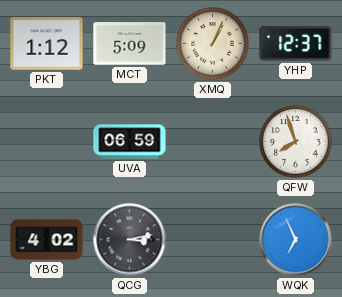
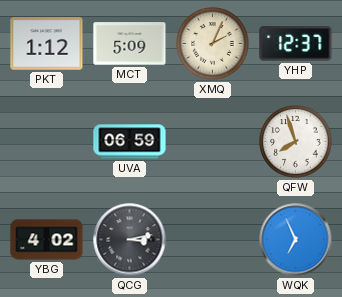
XMQ: 1:04 -> 2:04
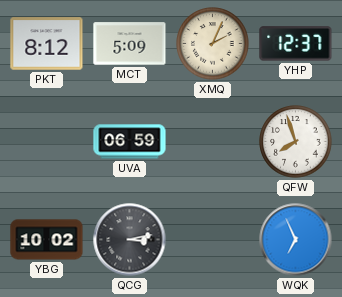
PKT: 1:12 -> 8:12
YBG: 4:02 -> 10:02
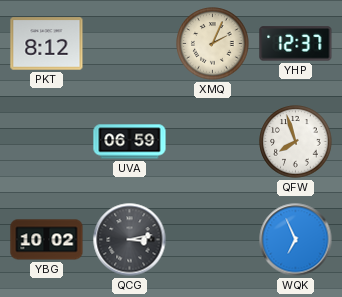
MCT: 5:09 -> none
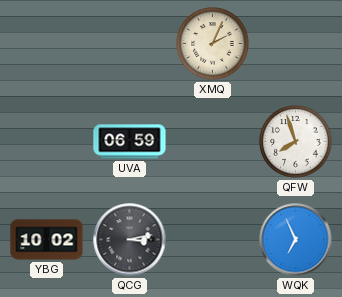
PKT: 8:12 -> none
YHP: 12:37 -> none
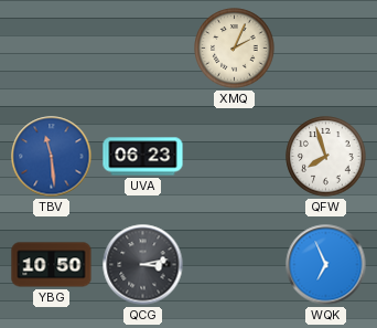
TBV: none -> 11:29
UVA: 06:59 -> 06:23
YBG: 10:02 -> 10:50
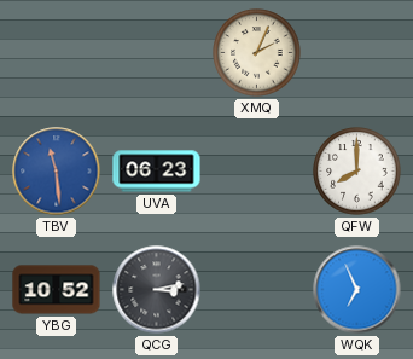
QFW: 7:57 -> 8:00
YBG: 10:50 -> 10:52
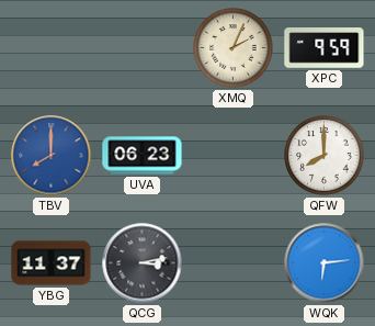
XPC: none -> 9:59
TBV: 11:29 -> 8:00
YBG: 10:52 -> 11:37
WQK: 6:56 -> 6:14
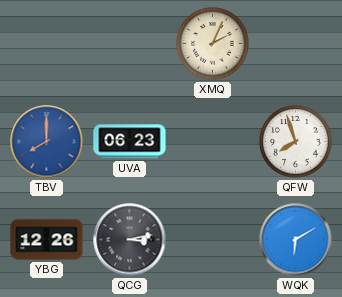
XPC: 9:59 -> none
QFW: 8:00 -> 7:57
YBG: 11:37 -> 12:26
WQK: 6:14 -> 6:10
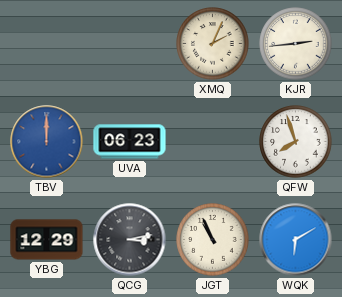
KJR: none -> 2:44
TBV: 8:00 -> 12:00
YBG: 12:26 -> 12:29
JGT: none -> 10:56
